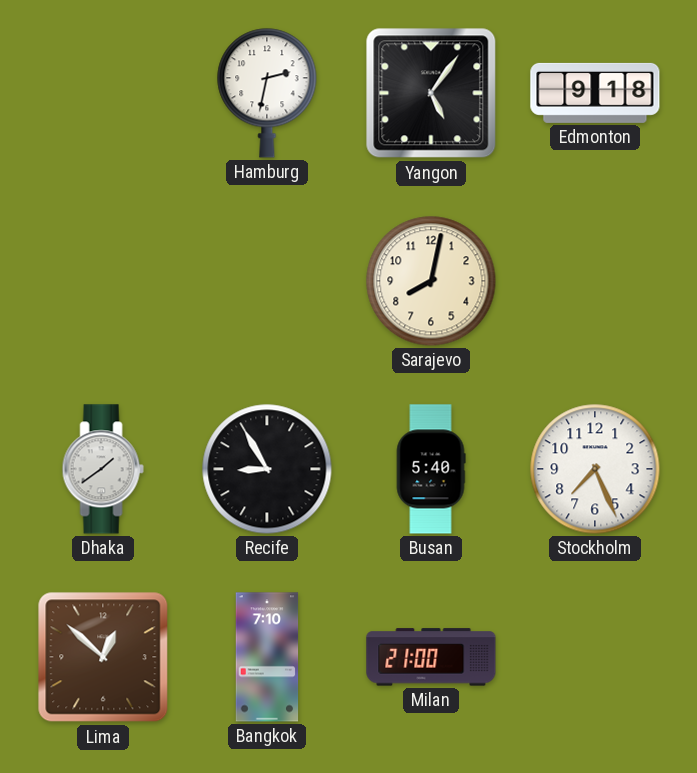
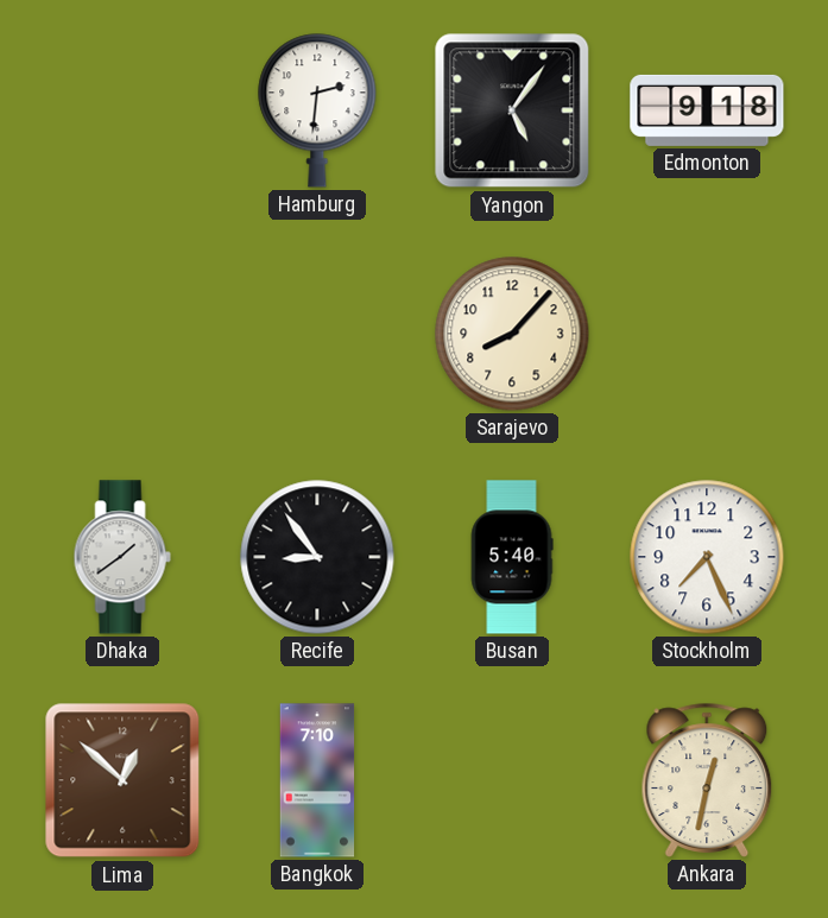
Hamburg: 2:32 -> 2:31
Sarajevo: 8:02 -> 8:07
Recife: 8:55 -> 8:54
Milan: 21:00 -> none
Ankara: none -> 12:32
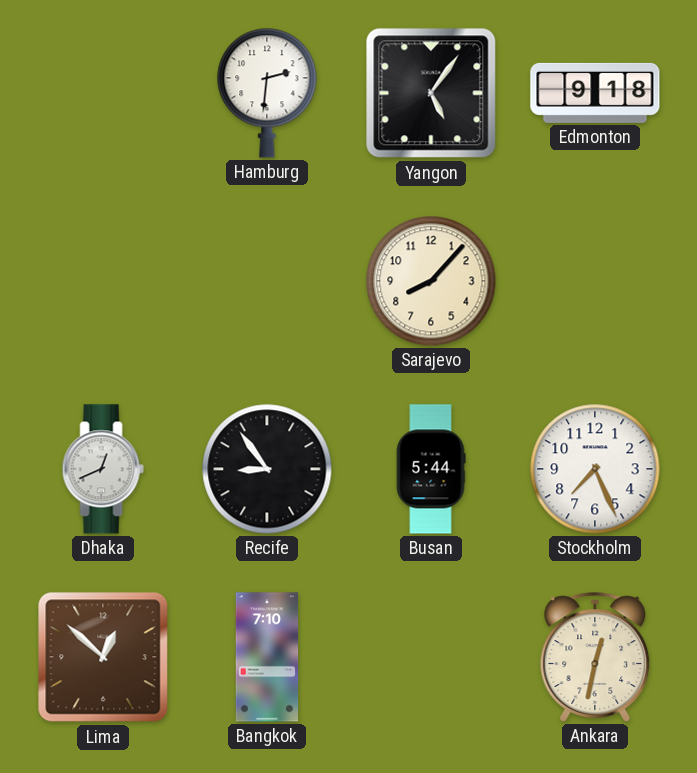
Dhaka: 1:39 -> 12:41
Busan: 5:40 -> 5:44
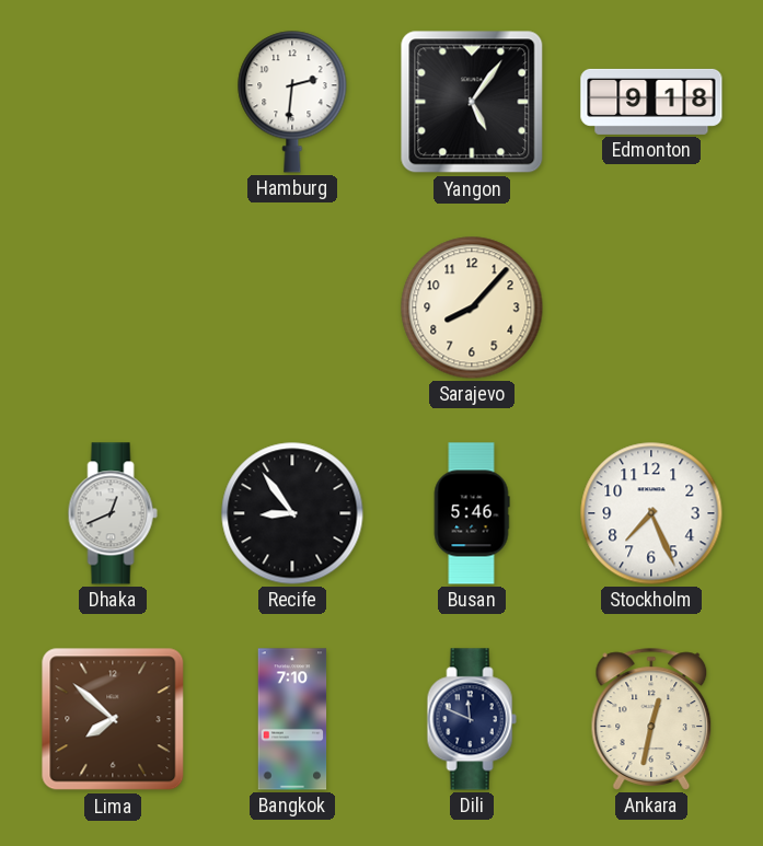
Busan: 5:44 -> 5:46
Lima: 12:52 -> 7:52
Dili: none -> 11:49
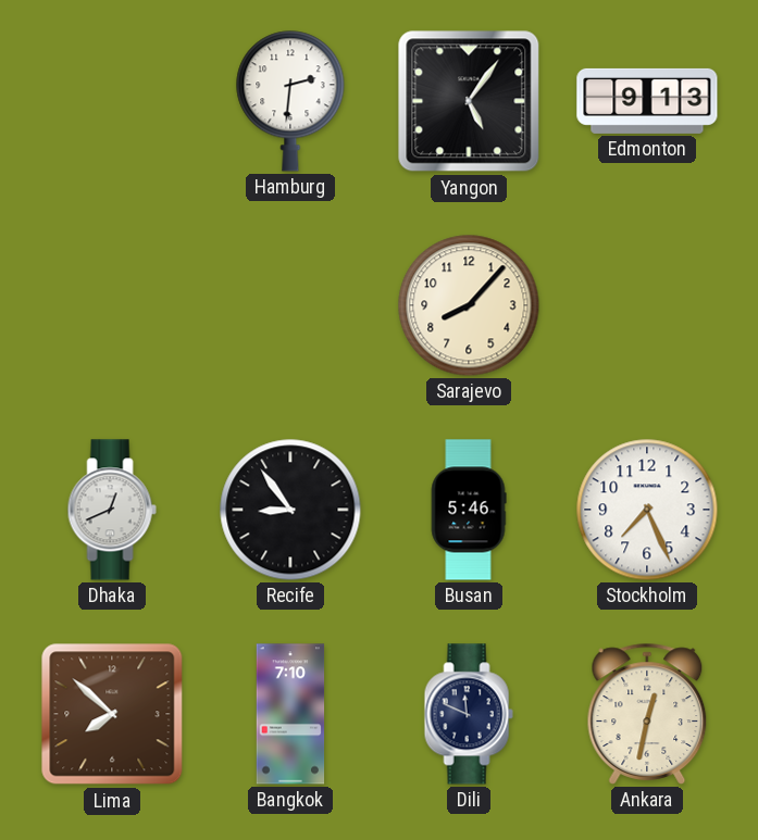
Edmonton: 9:18 -> 9:13
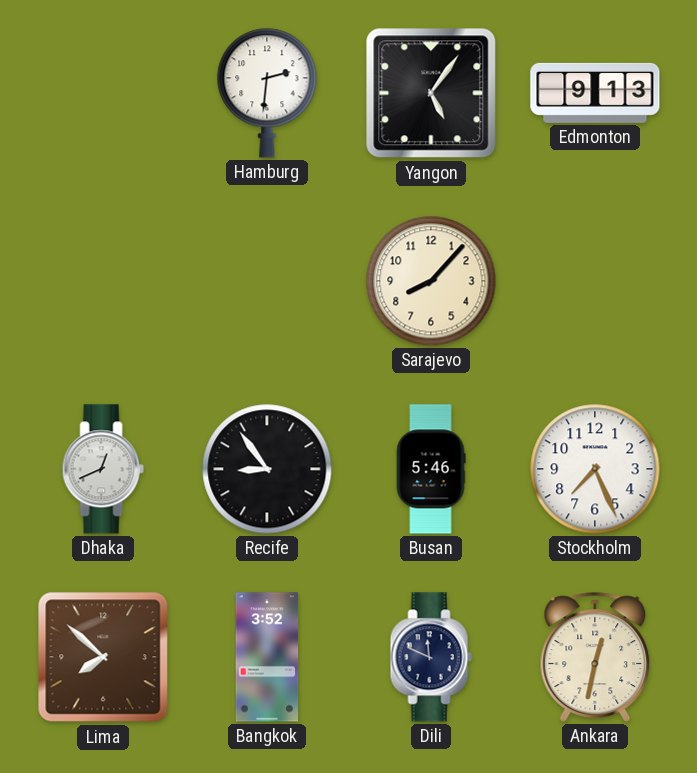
Bangkok: 7:10 -> 3:52
